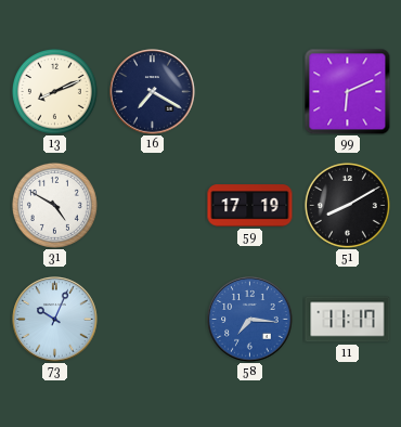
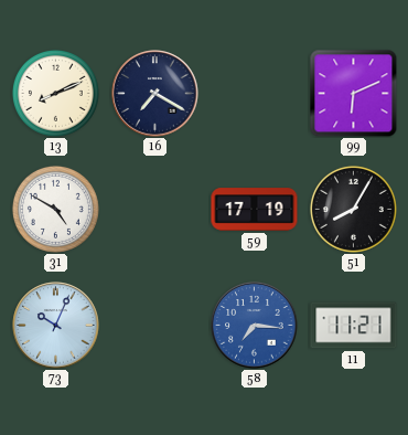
51: 8:10 -> 8:05
11: 11:17 -> 11:21
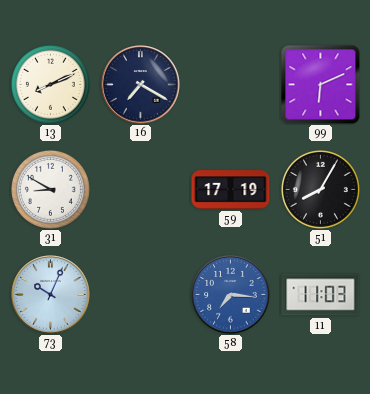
31: 4:50 -> 8:50
11: 11:21 -> 11:03
